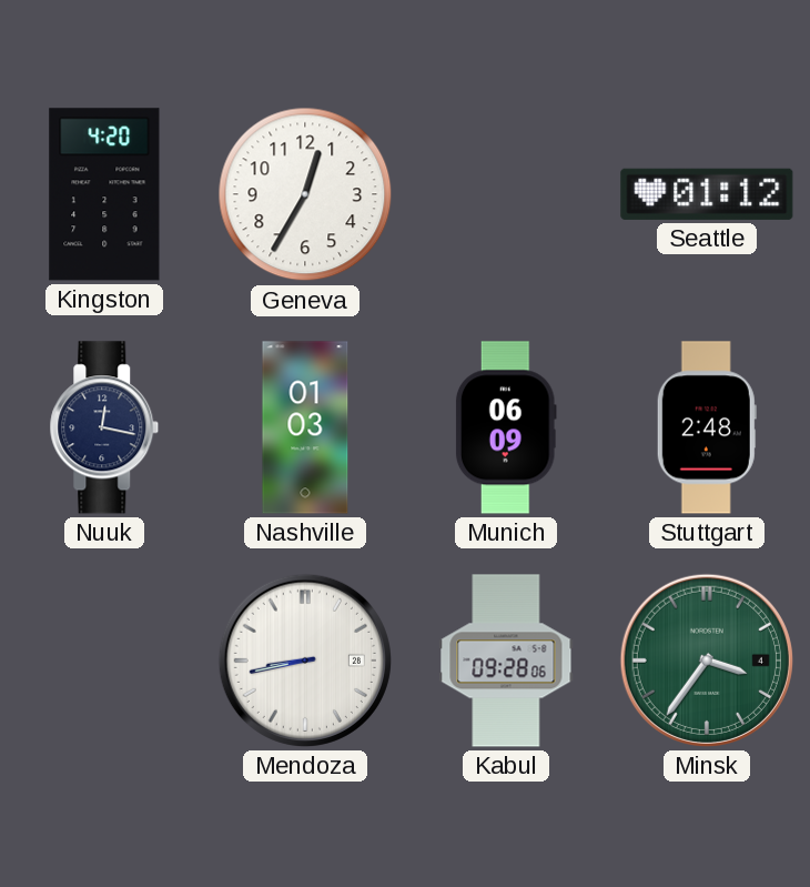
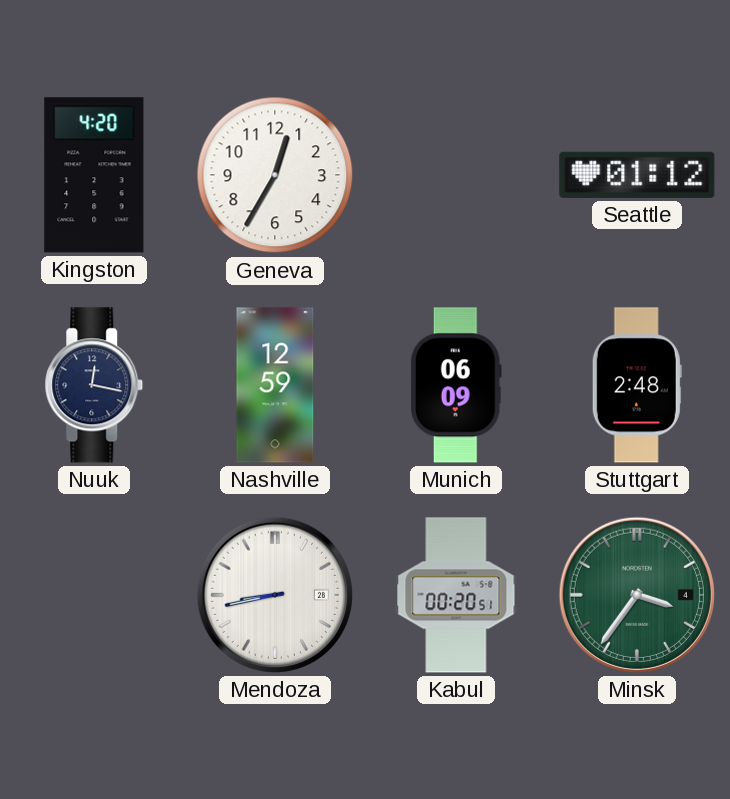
Nashville: 01:03 -> 12:59
Kabul: 09:28 -> 00:20
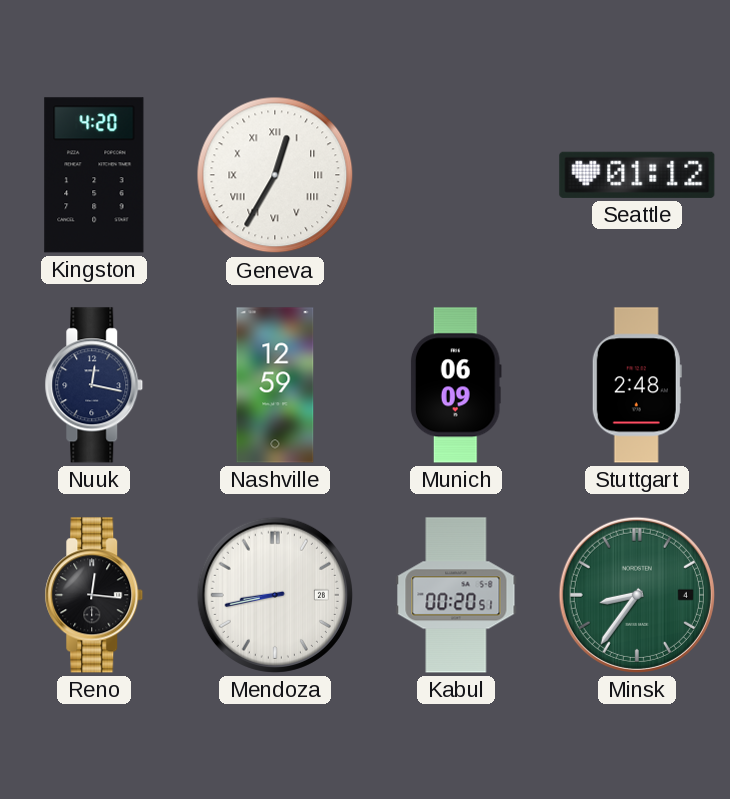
Geneva numerals: Arabic -> Roman
Reno: none -> 12:16
Minsk: 3:36 -> 8:36
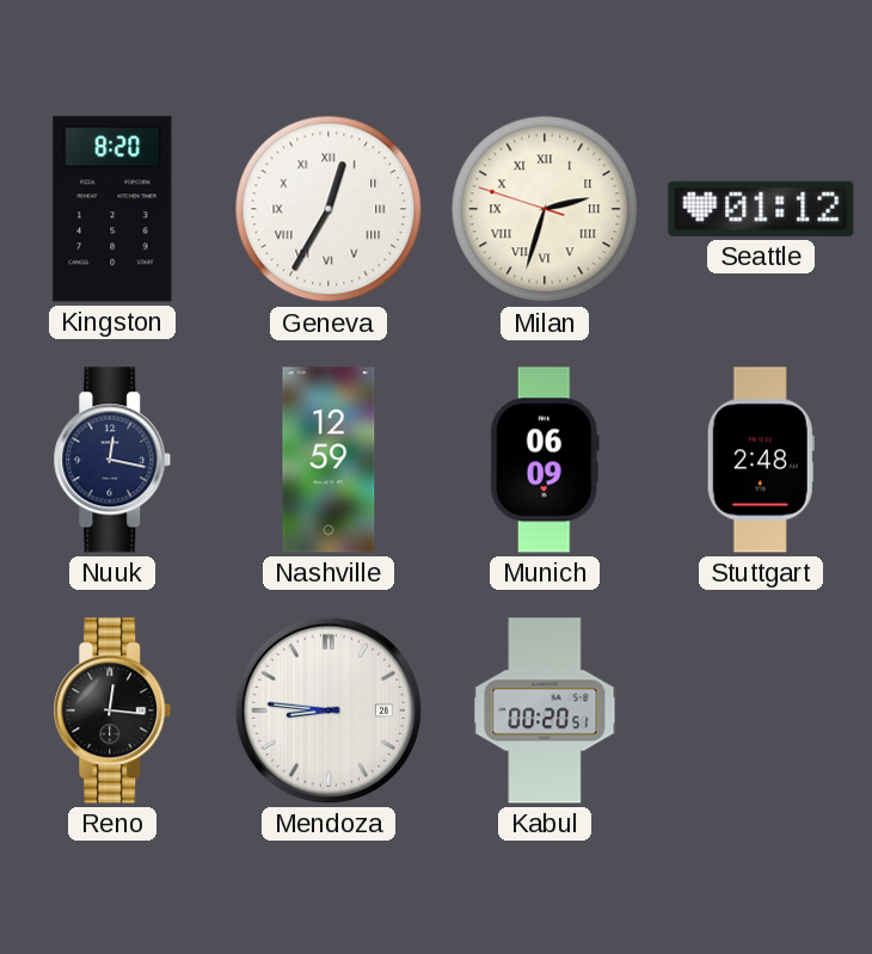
Kingston: 4:20 -> 8:20
Milan: none -> 2:32
Mendoza: 8:43 -> 8:46
Minsk: 8:36 -> none
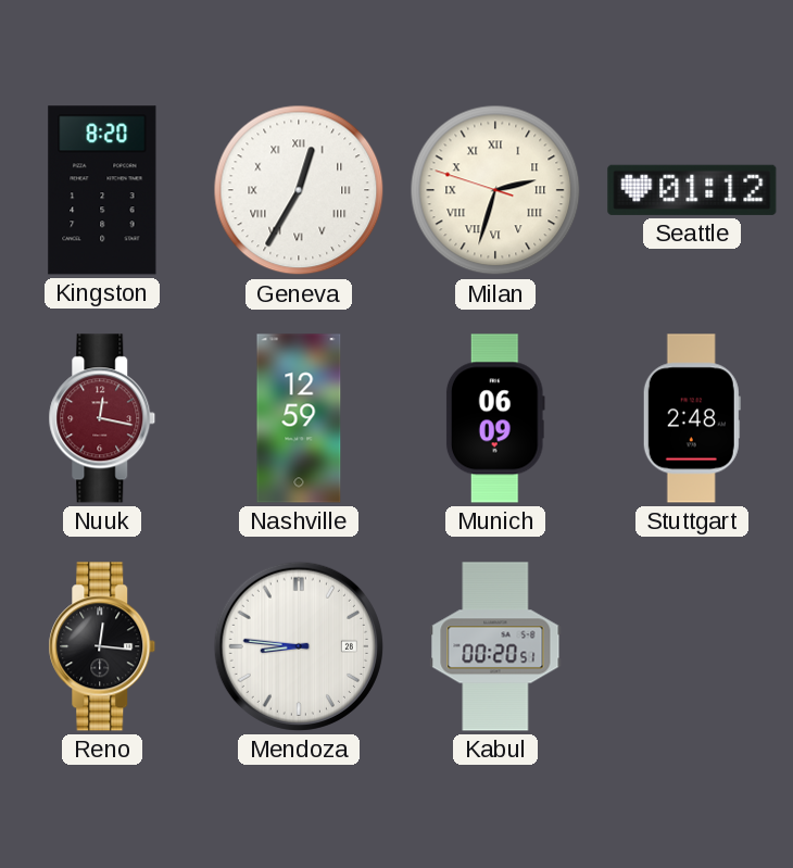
Nuuk dial: navy -> burgundy
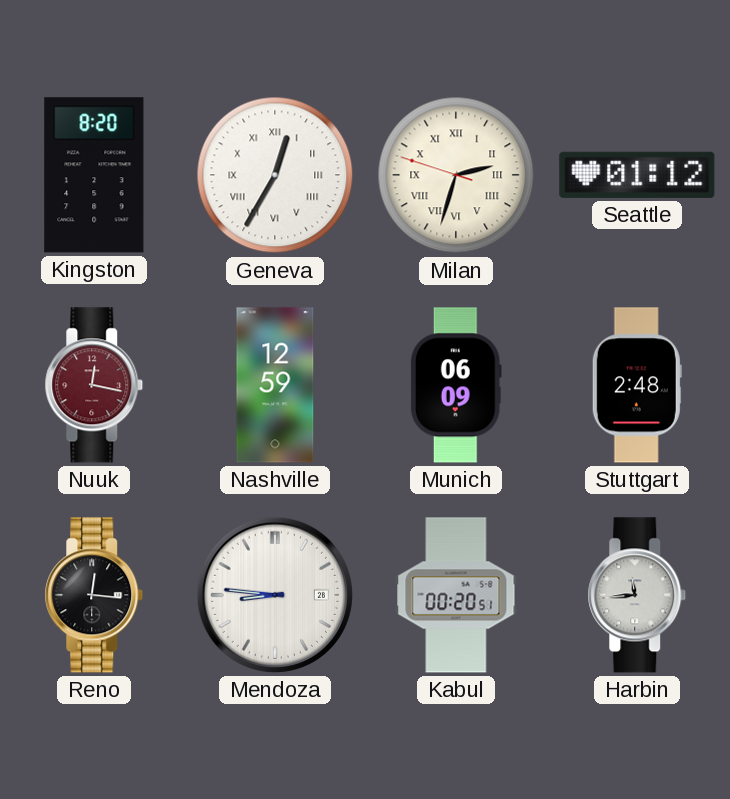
Harbin: none -> 11:44
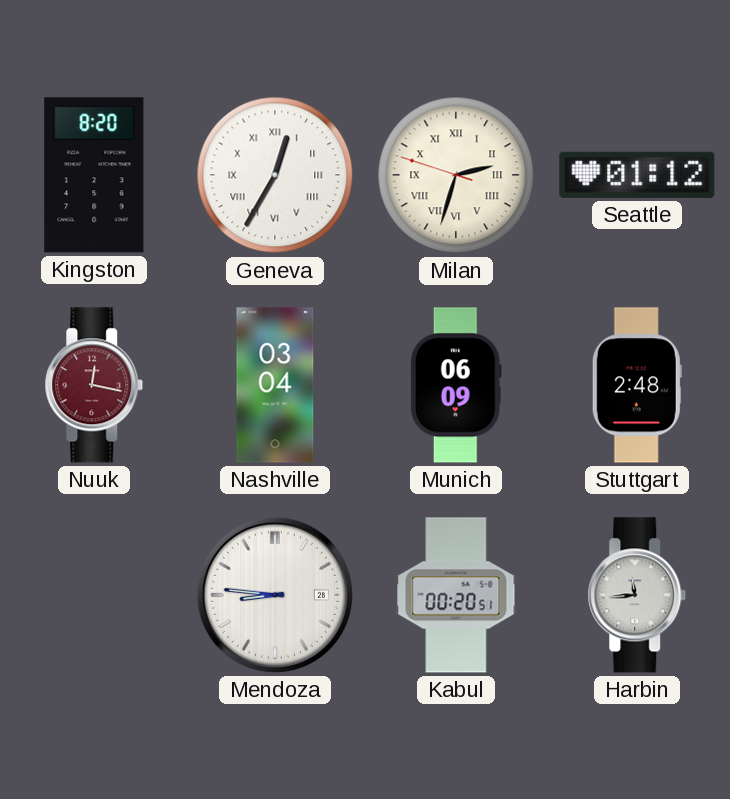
Nashville: 12:59 -> 03:04
Reno: 12:16 -> none
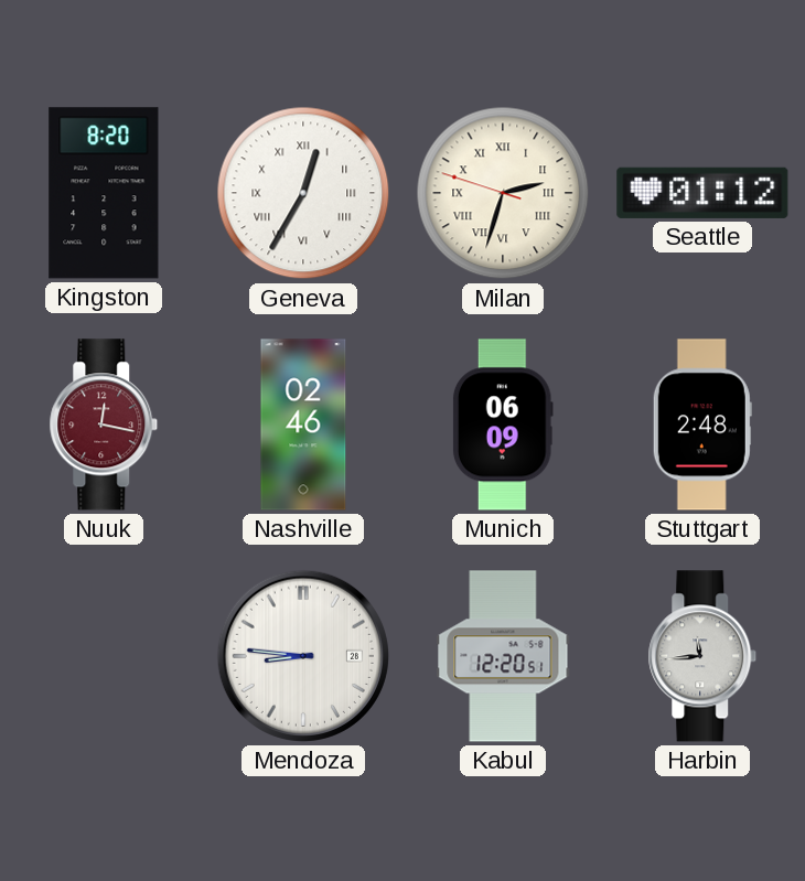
Nashville: 03:04 -> 02:46
Kabul: 00:20 -> 12:20
